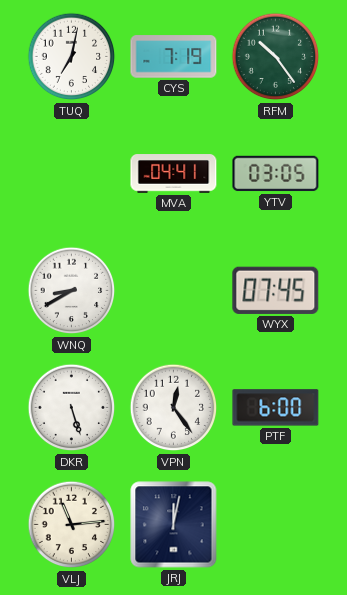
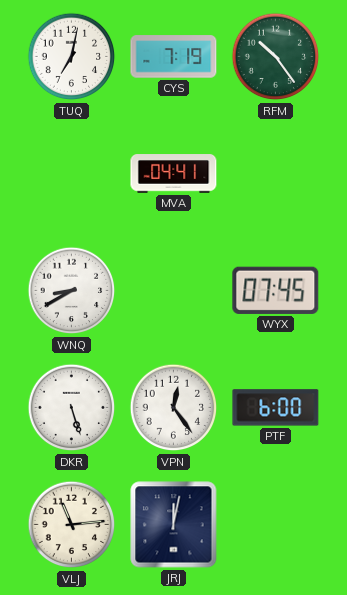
YTV: 03:05 -> none
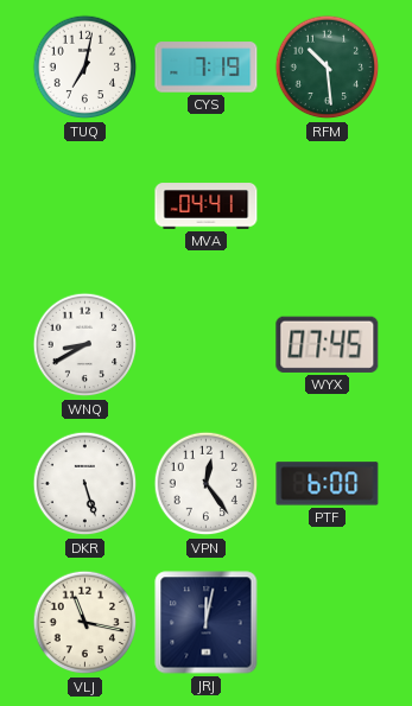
RFM: 10:24 -> 10:29
VLJ: 11:14 -> 11:17
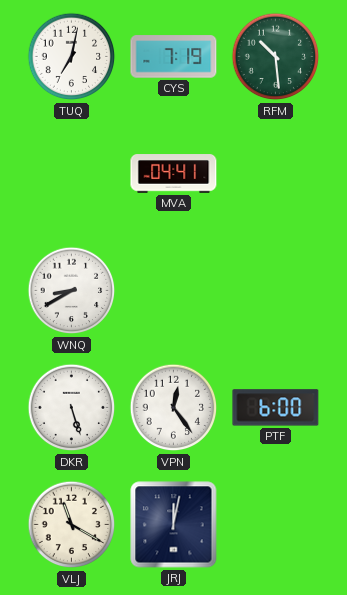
WYX: 07:45 -> none
VLJ: 11:17 -> 11:20
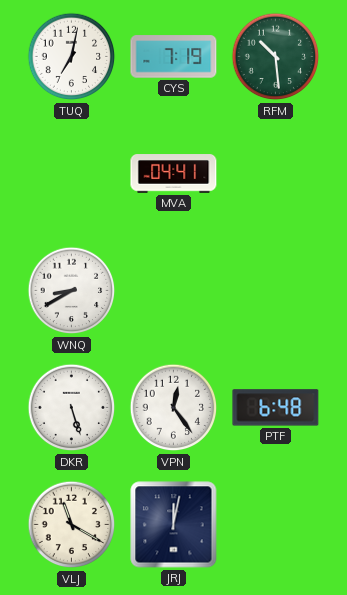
PTF: 6:00 -> 6:48
